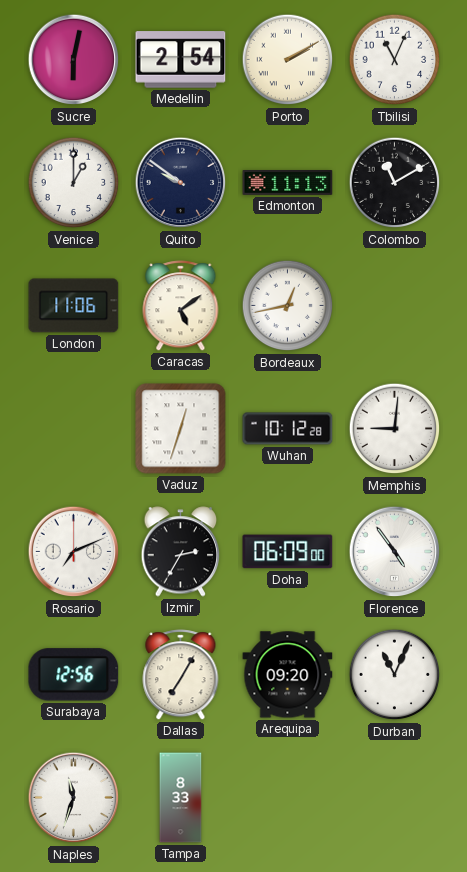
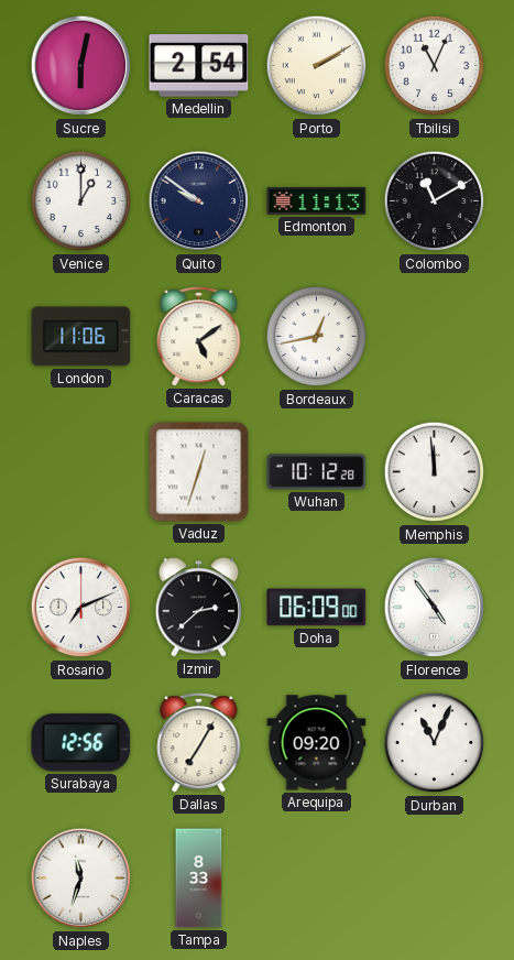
Memphis: 9:01 -> 11:59
Izmir: 2:35 -> 2:38
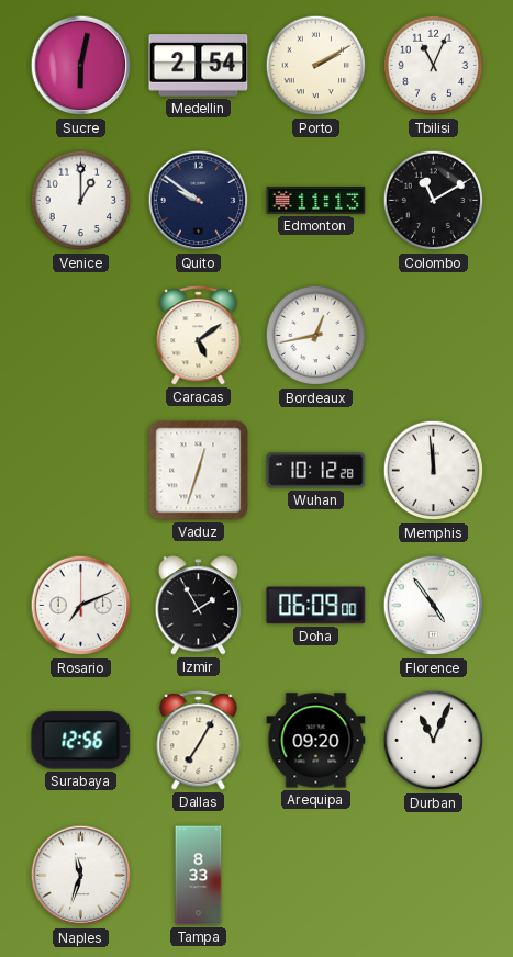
London: 11:06 -> none
Izmir: 2:38 -> 1:55
